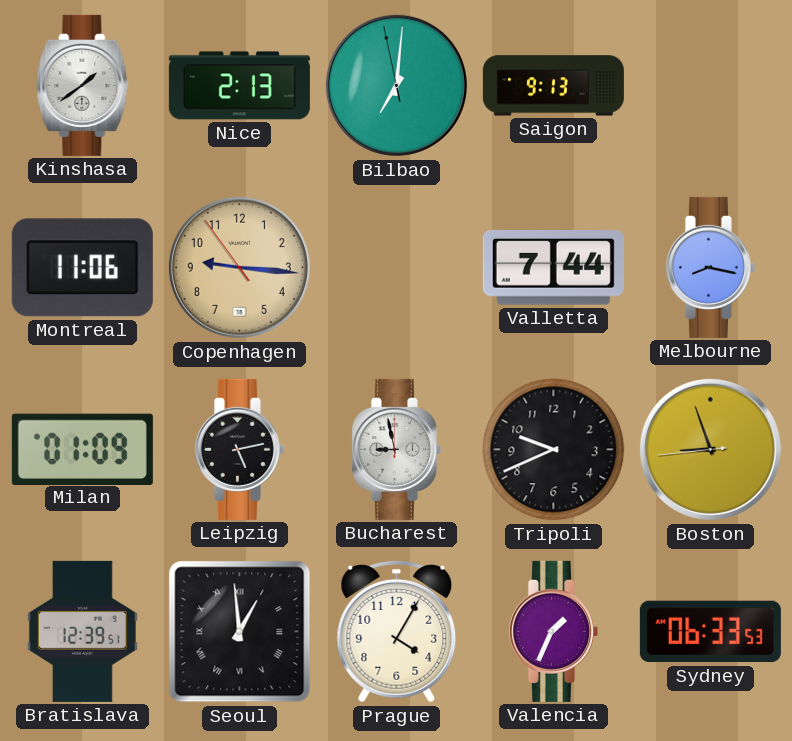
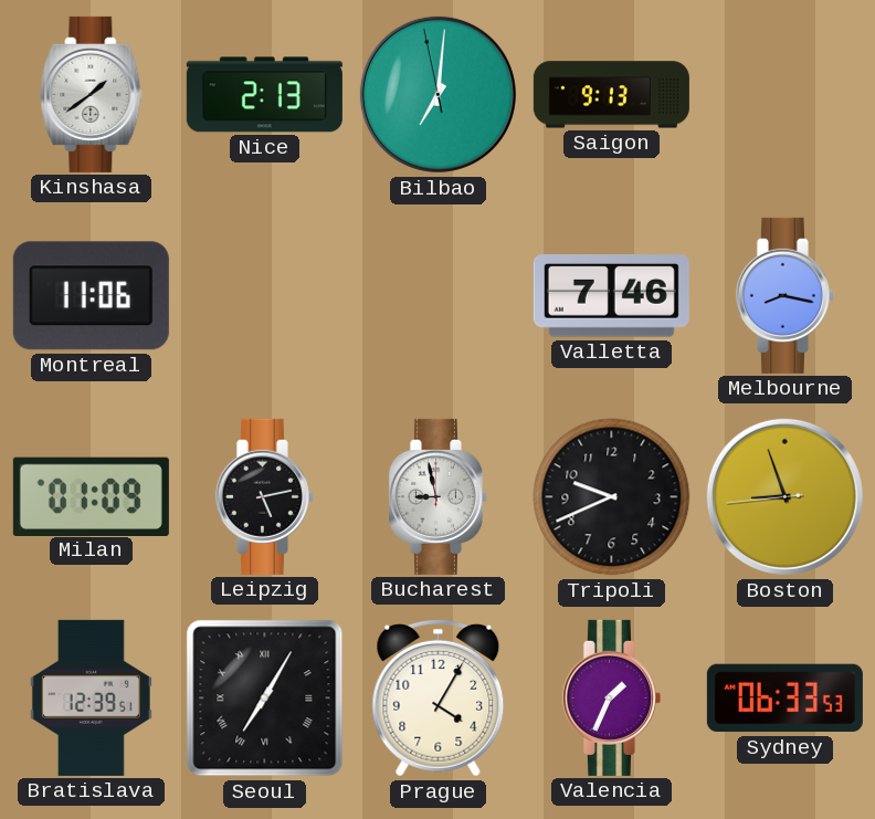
Copenhagen: 9:15 -> none
Valletta: 7:44 -> 7:46
Seoul: 12:59 -> 7:05
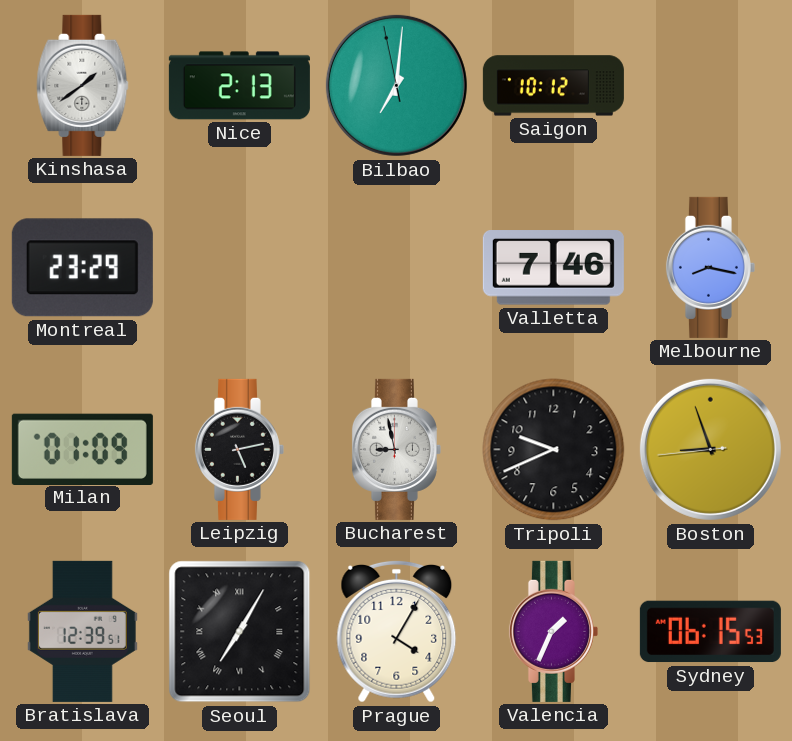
Saigon: 9:13 -> 10:12
Montreal: 11:06 -> 23:29
Sydney: 06:33 -> 06:15
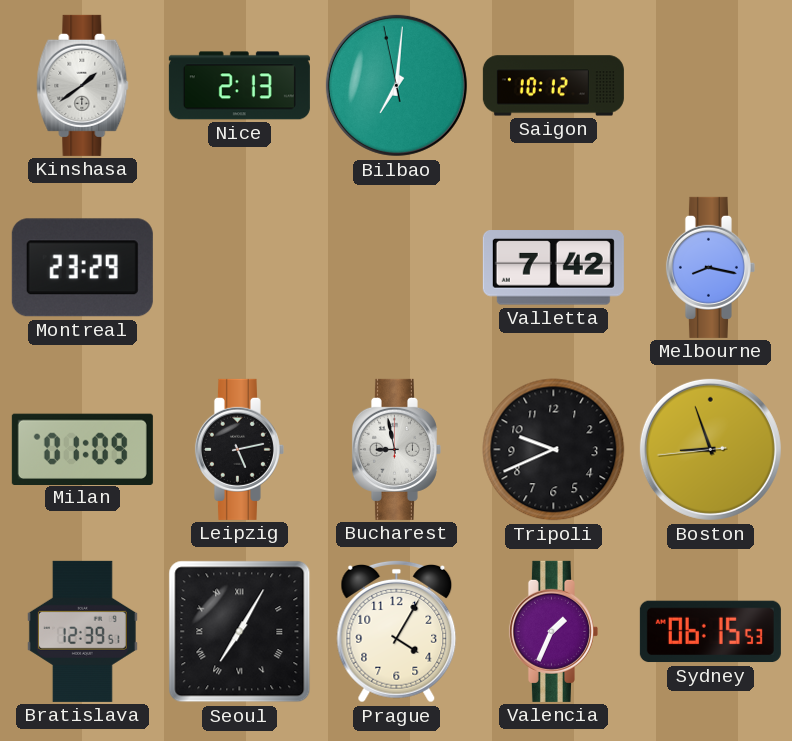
Valletta: 7:46 -> 7:42
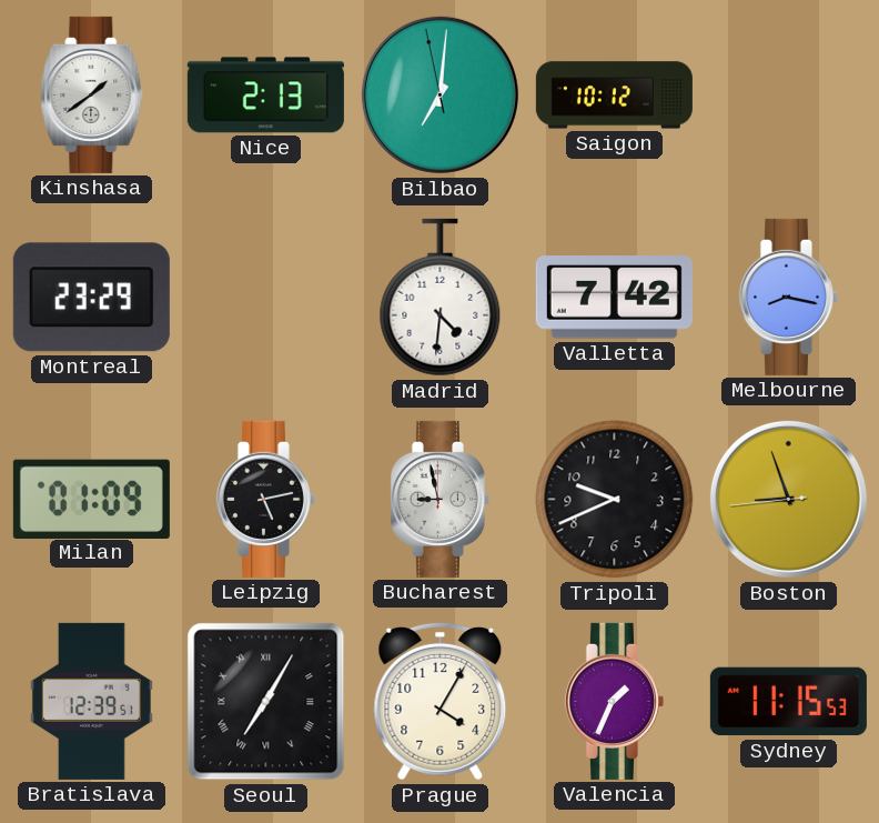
Madrid: none -> 4:31
Sydney: 06:15 -> 11:15
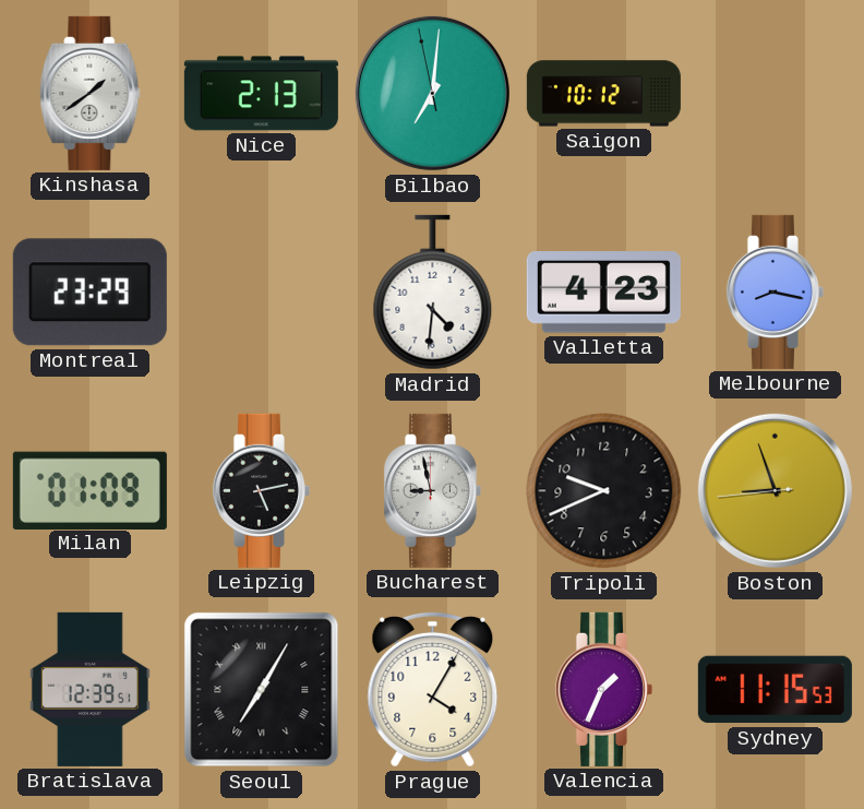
Valletta: 7:42 -> 4:23
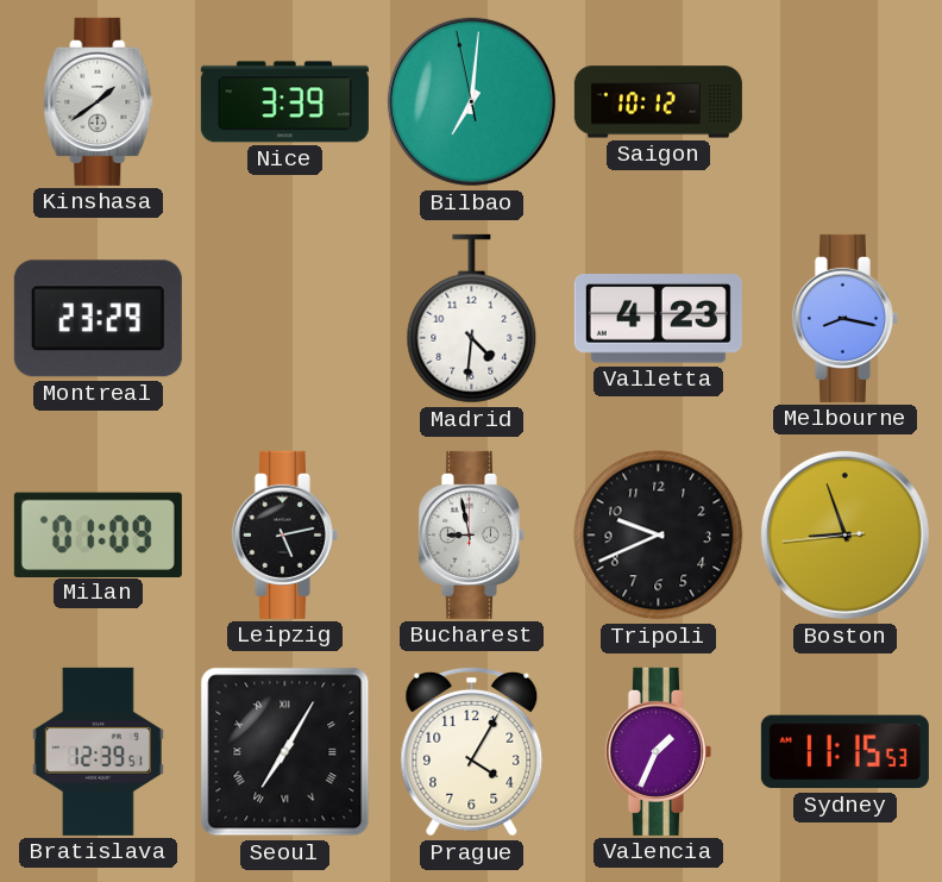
Nice: 2:13 -> 3:39
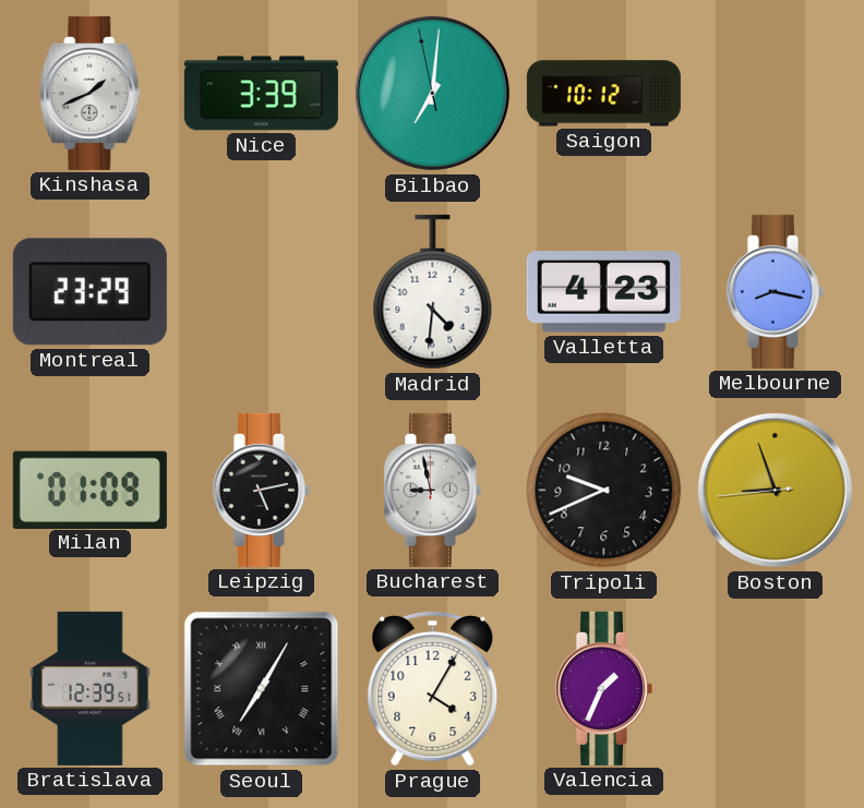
Kinshasa: 1:39 -> 1:41
Sydney: 11:15 -> none
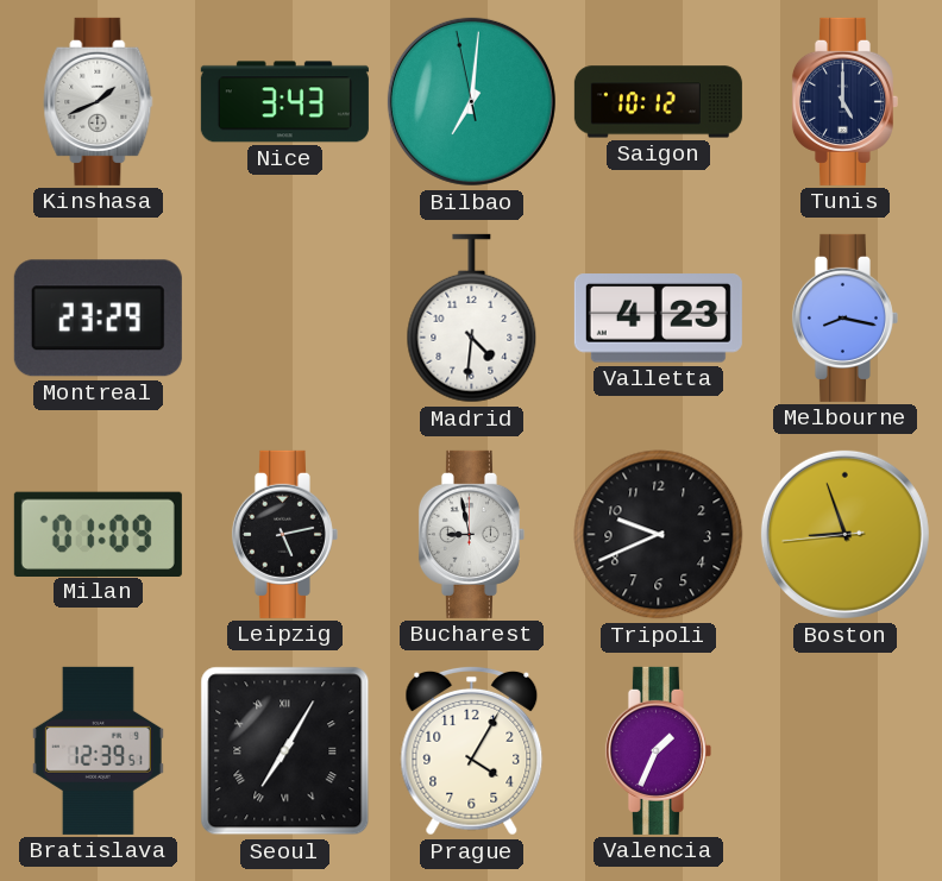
Nice: 3:39 -> 3:43
Tunis: none -> 5:00
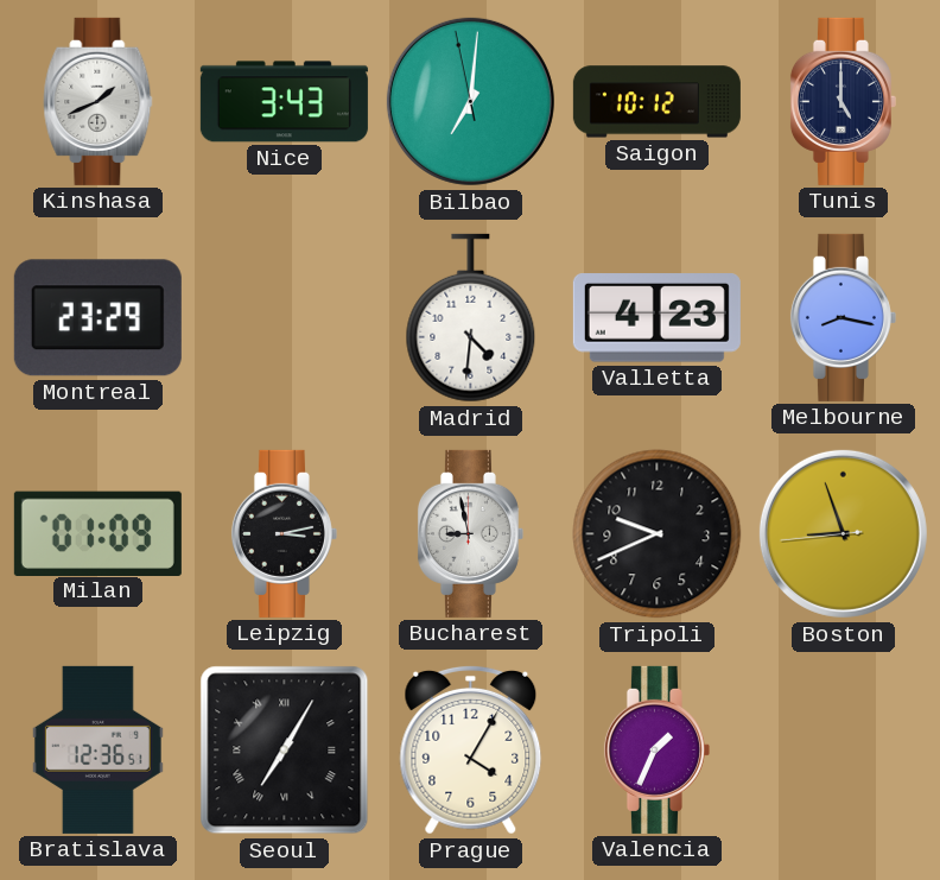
Leipzig: 5:13 -> 3:13
Bratislava: 12:39 -> 12:36
